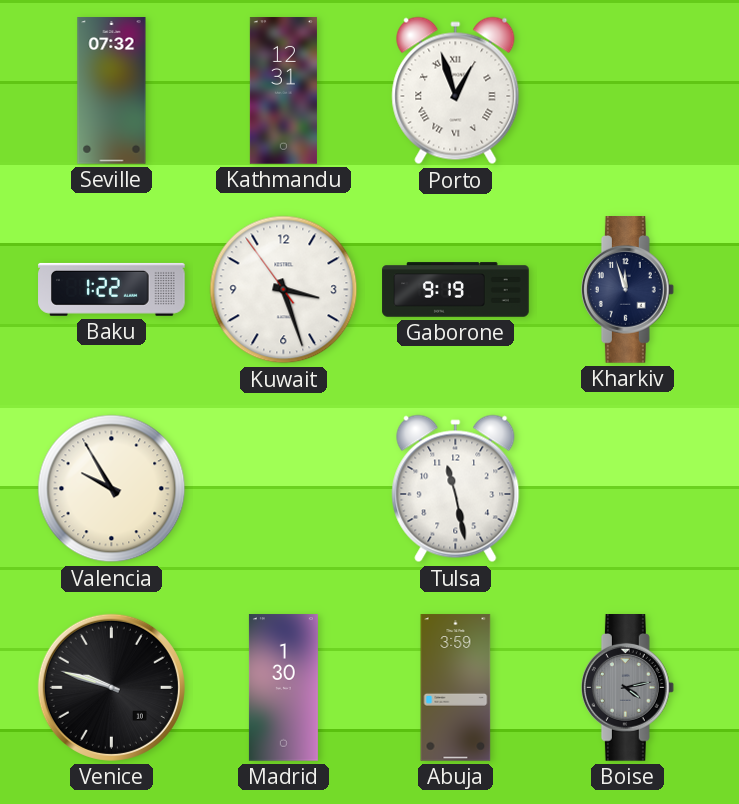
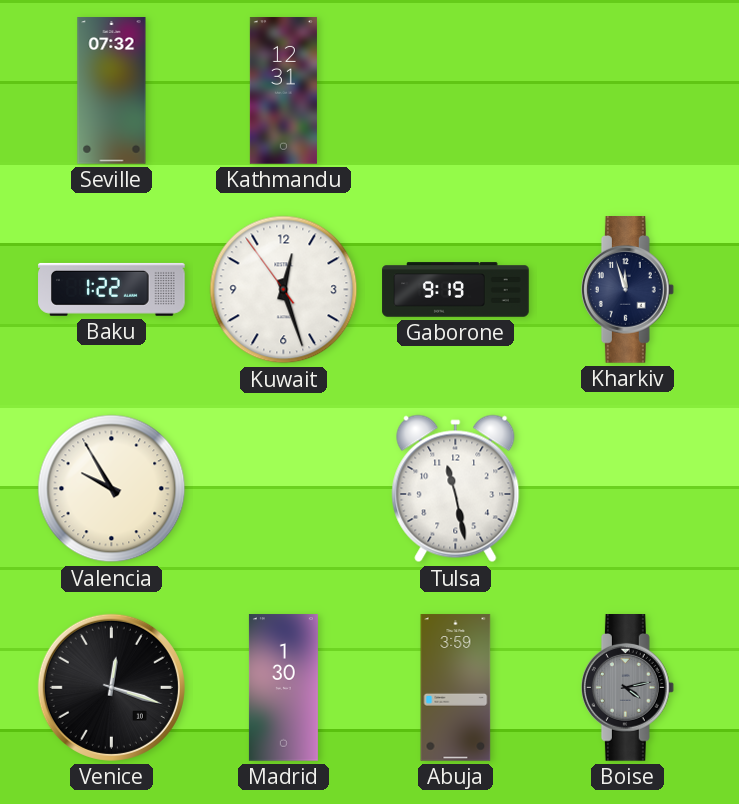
Porto: 12:57 -> none
Kuwait: 3:26 -> 12:26
Venice: 9:48 -> 12:18
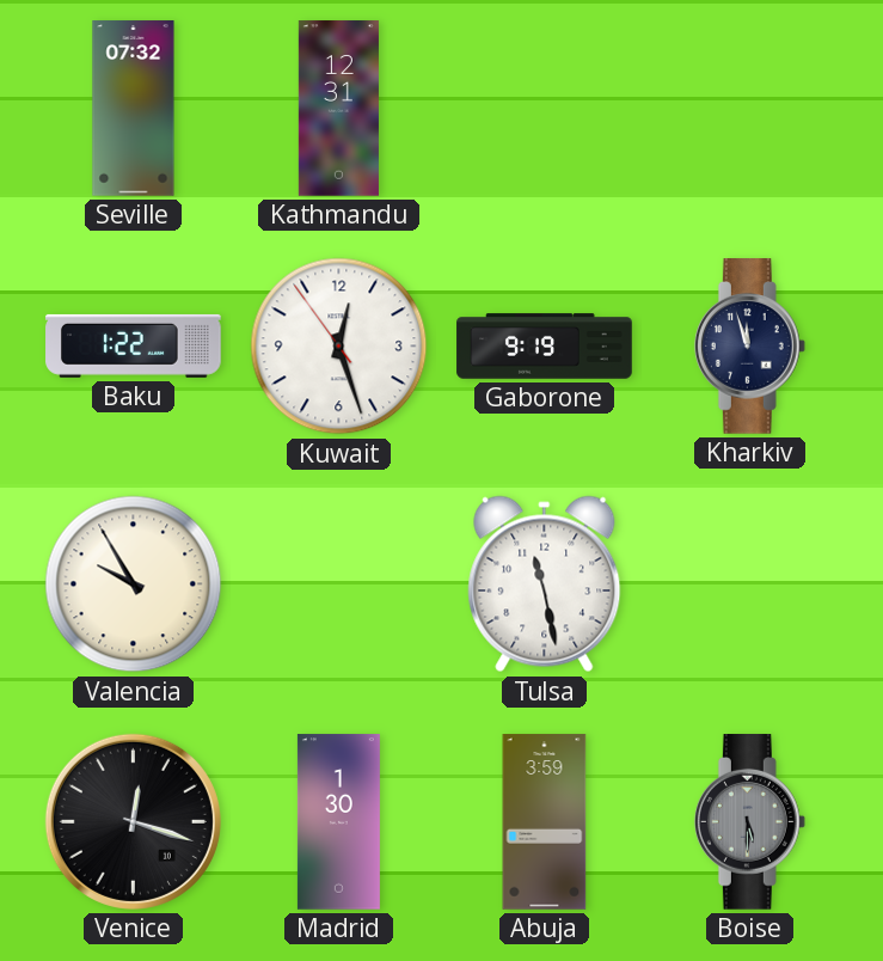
Boise: 4:13 -> 5:30
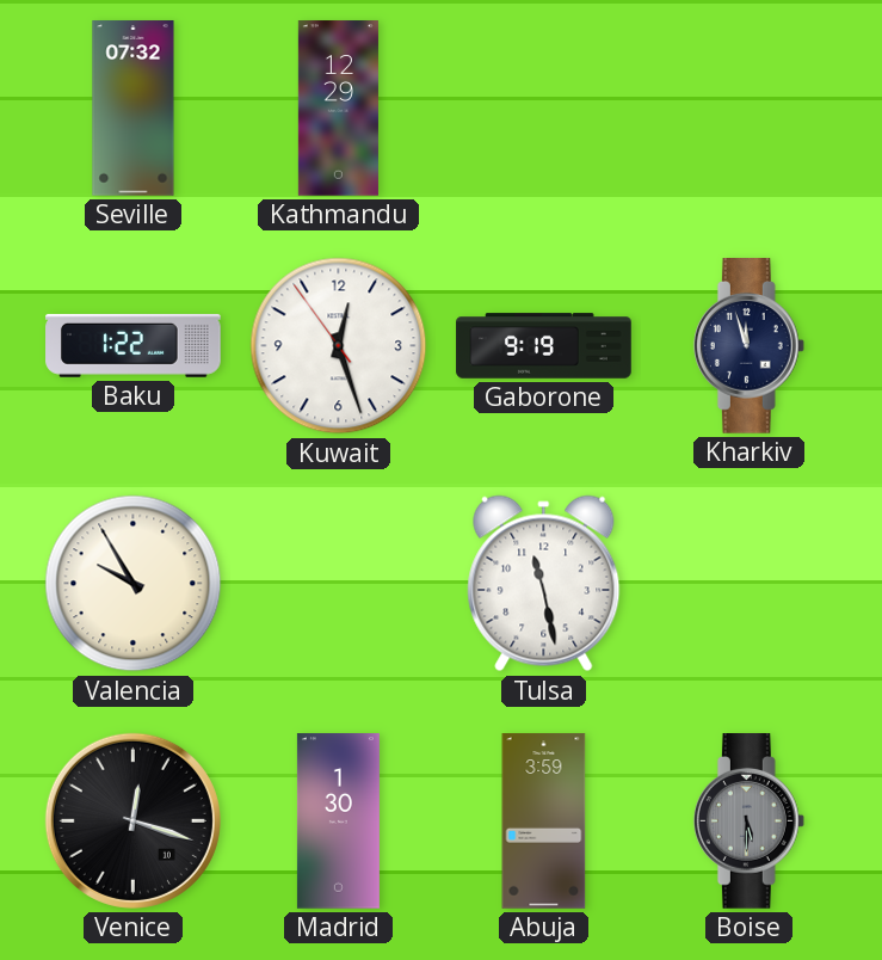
Kathmandu: 12:31 -> 12:29
